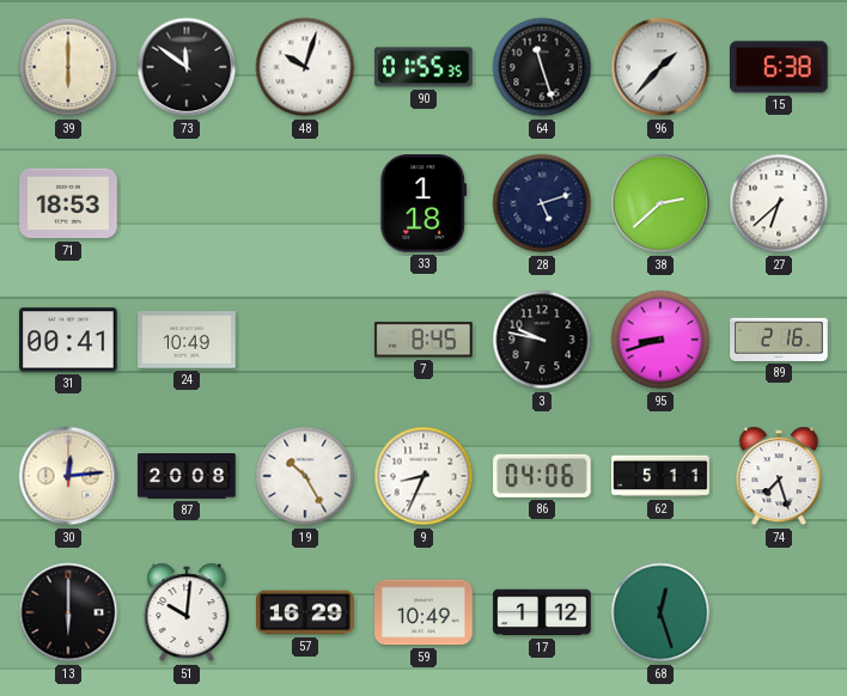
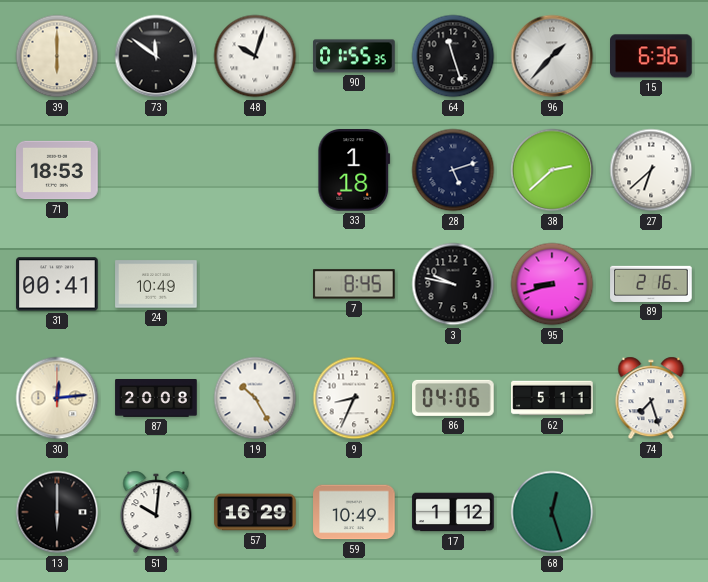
15: 6:38 -> 6:36
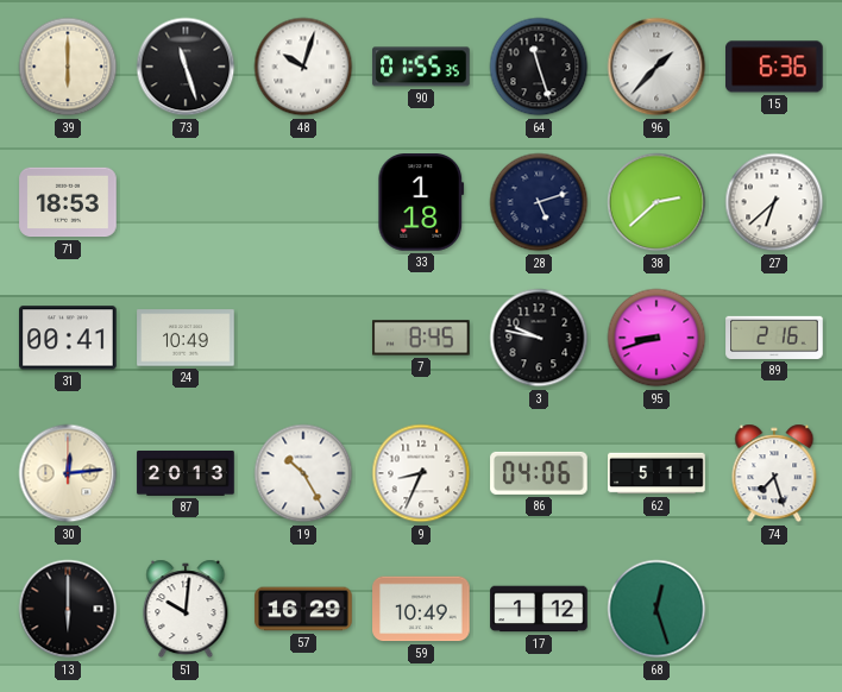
73: 11:51 -> 11:27
87: 20:08 -> 20:13
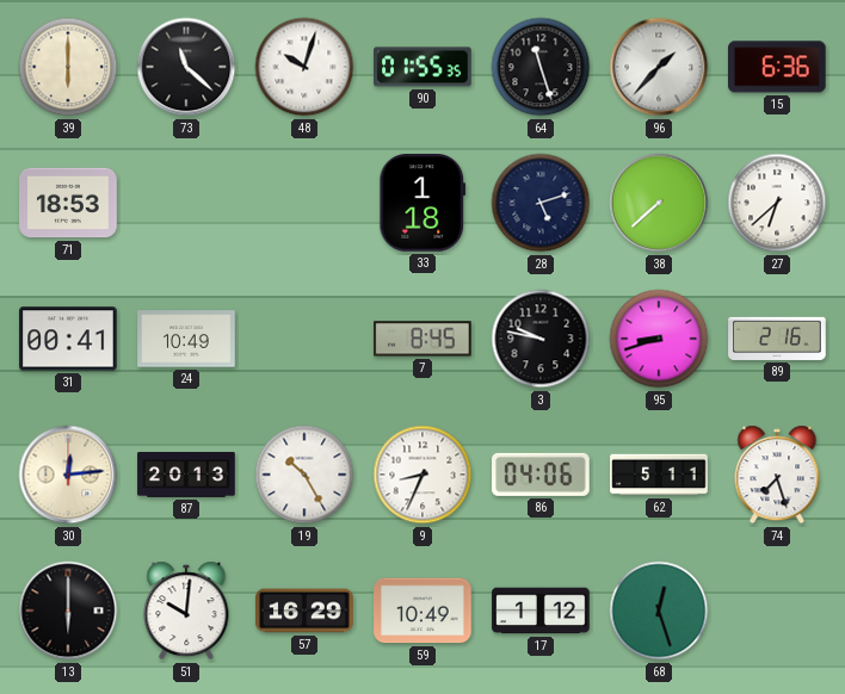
73: 11:27 -> 11:22
38: 2:38 -> 7:38
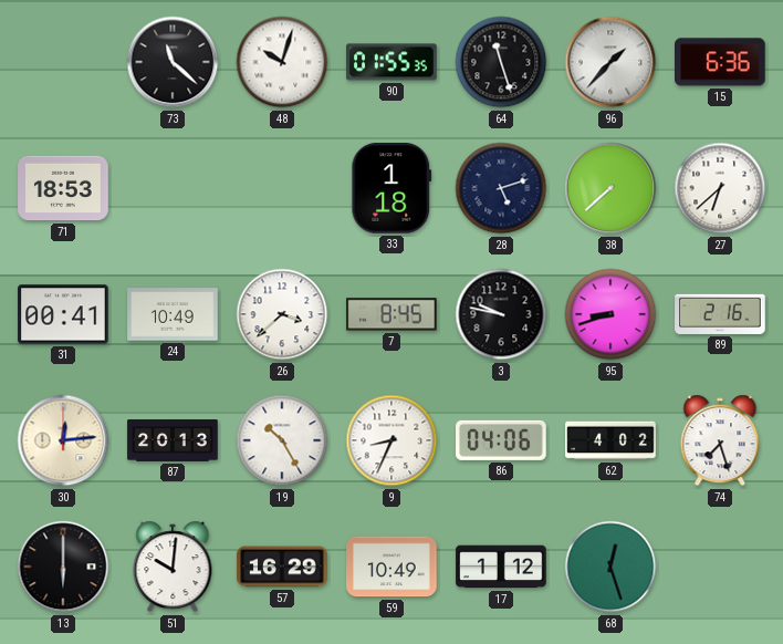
39: 6:00 -> none
26: none -> 3:38
62: 5:11 -> 4:02
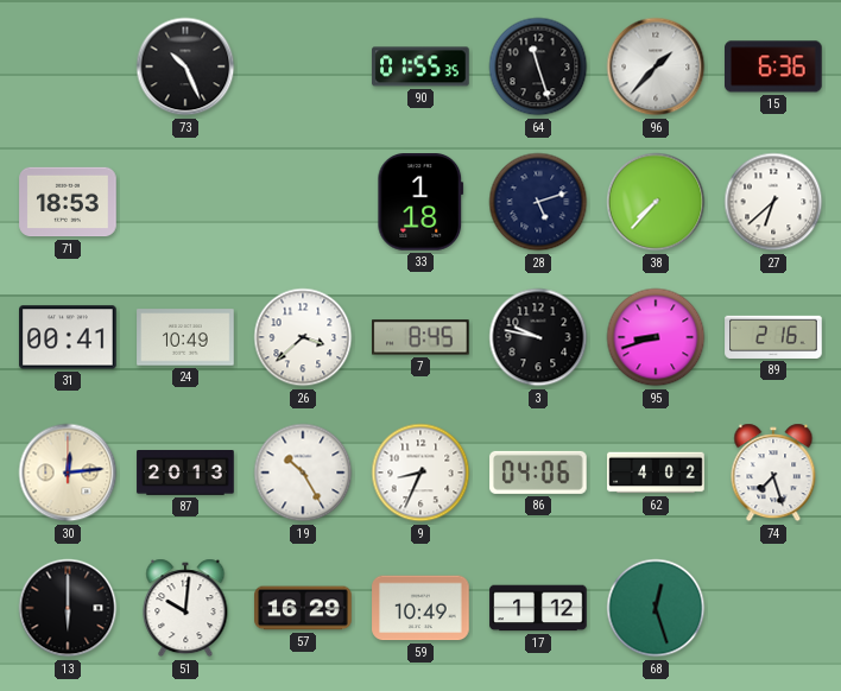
73: 11:22 -> 10:26
48: 10:03 -> none
38: 7:38 -> 7:37
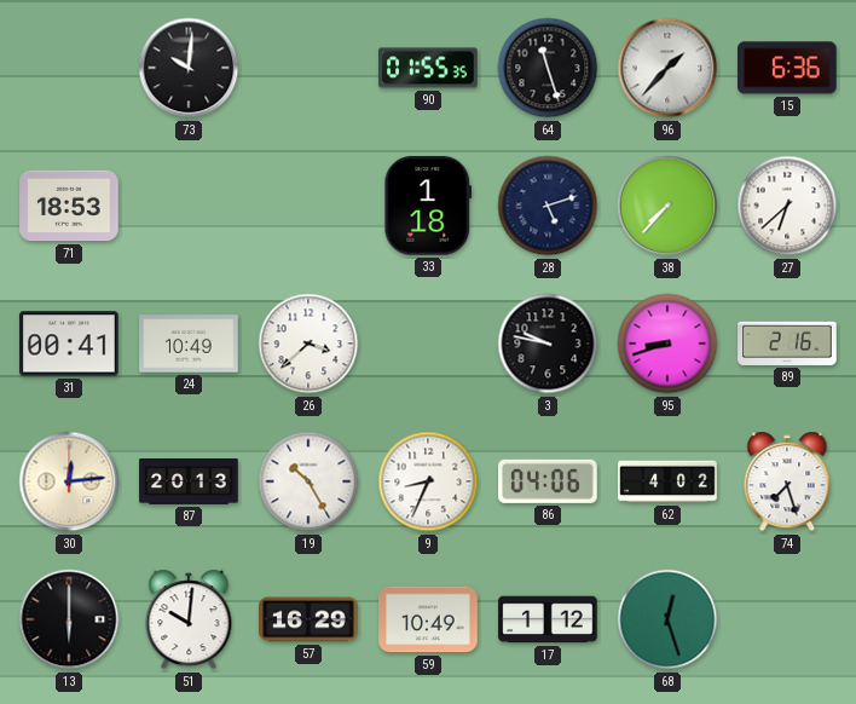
73: 10:26 -> 10:01
7: 8:45 -> none
